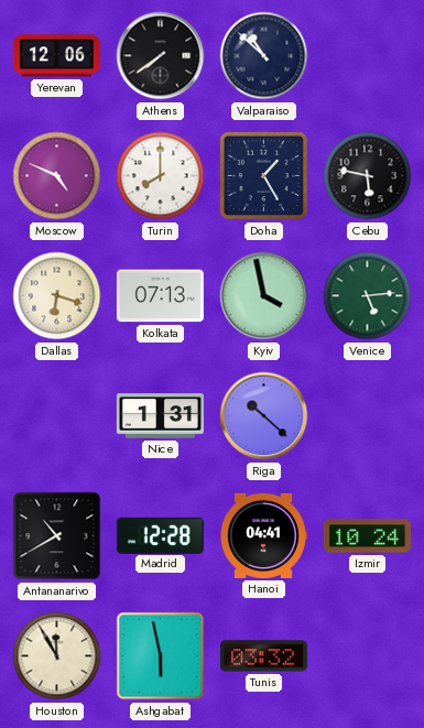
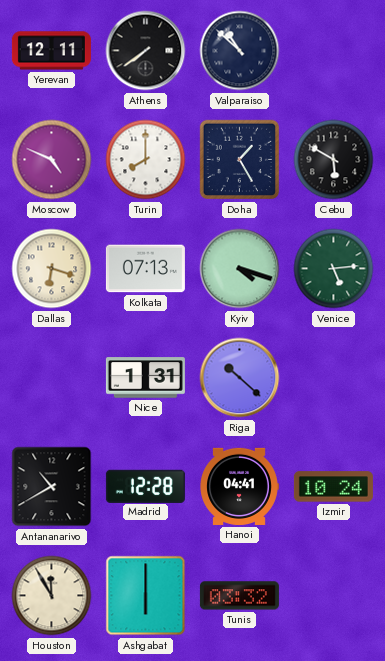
Yerevan: 12:06 -> 12:11
Cebu: 5:47 -> 5:50
Kyiv: 3:58 -> 4:18
Ashgabat: 5:58 -> 6:00
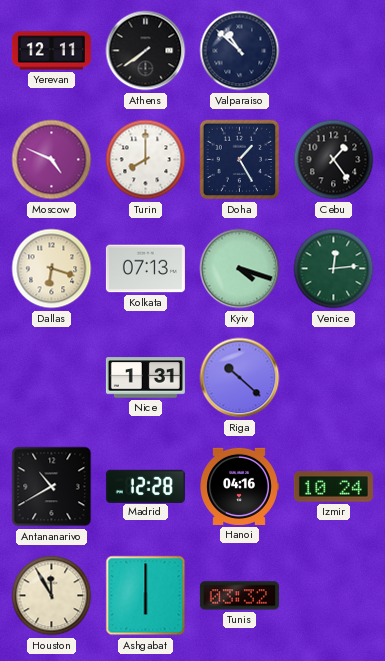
Cebu: 5:50 -> 1:24
Venice: 5:14 -> 12:14
Hanoi: 04:41 -> 04:16
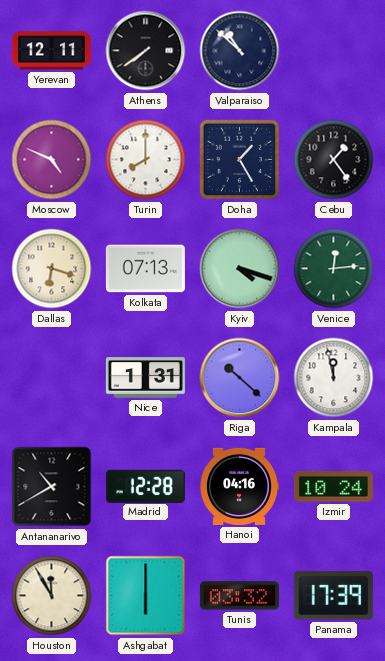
Kampala: none -> 11:58
Panama: none -> 17:39
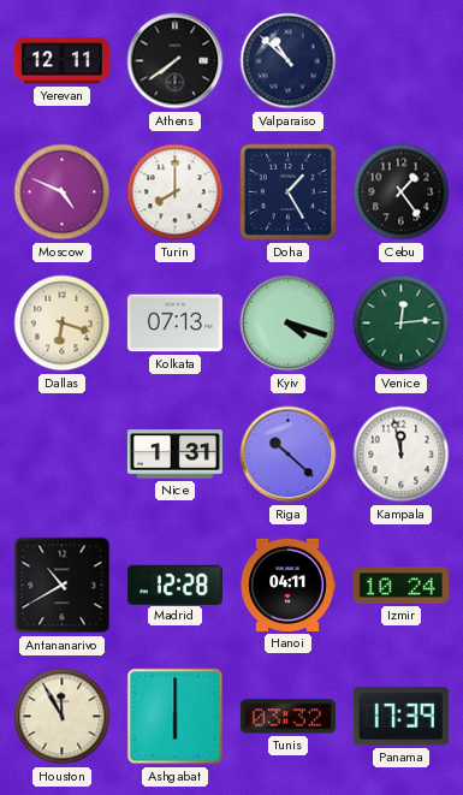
Hanoi: 04:16 -> 04:11
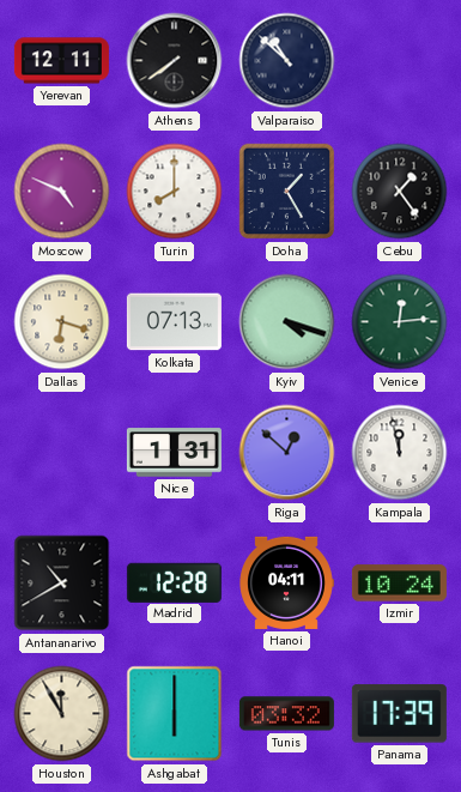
Riga: 10:22 -> 12:52
